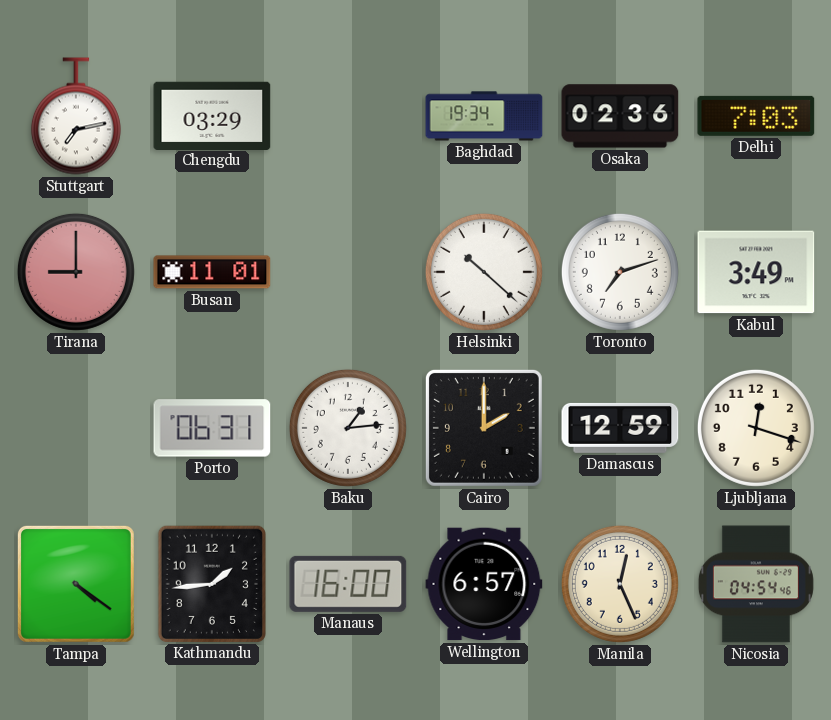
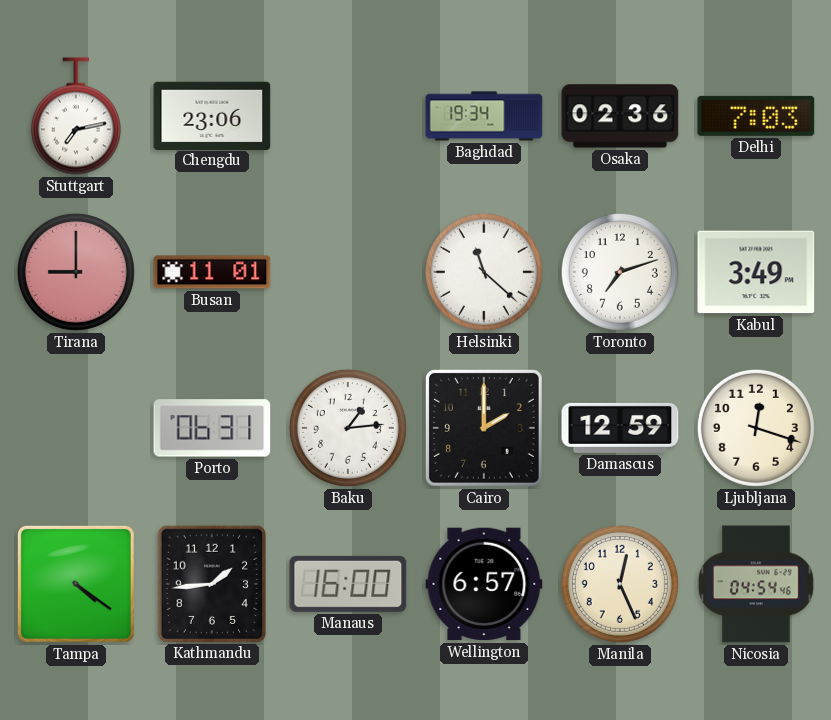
Chengdu: 03:29 -> 23:06
Helsinki: 10:22 -> 11:22
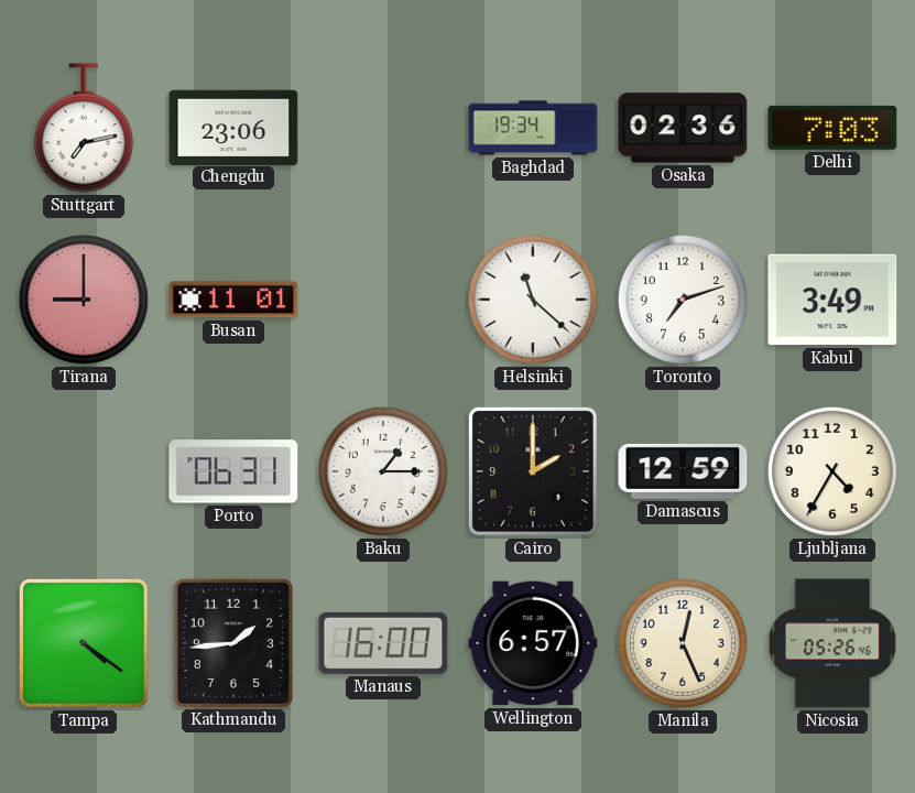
Baku: 1:14 -> 1:15
Ljubljana: 12:18 -> 4:35
Nicosia: 04:54 -> 05:26
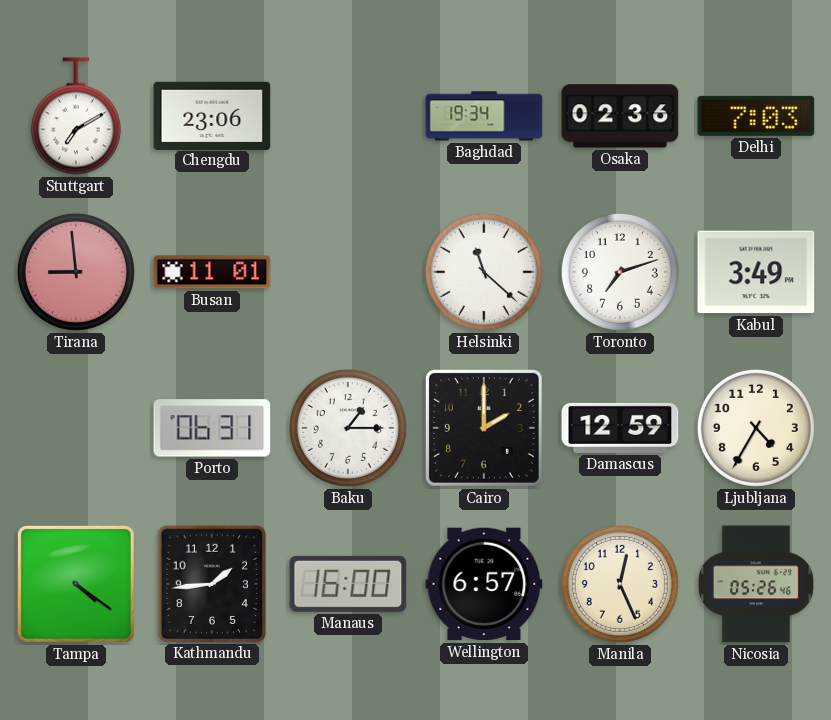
Stuttgart: 7:13 -> 7:10
Tirana: 9:00 -> 8:59
